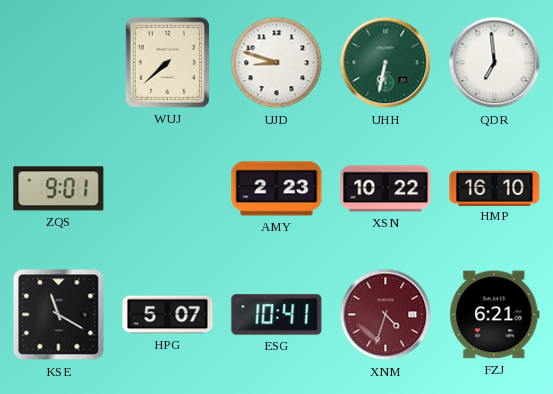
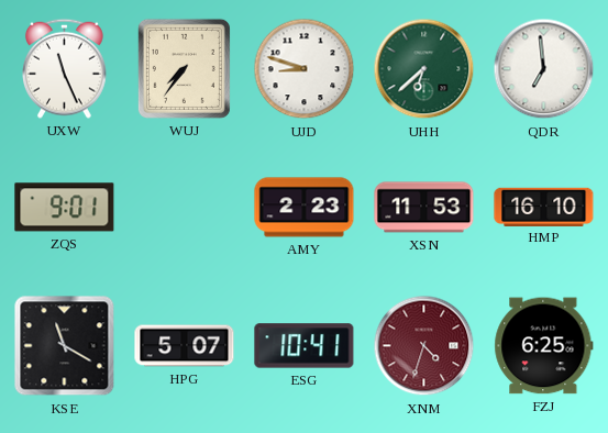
UXW: none -> 11:26
WUJ: 7:38 -> 7:36
UHH: 6:32 -> 6:38
XSN: 10:22 -> 11:53
FZJ: 6:21 -> 6:25
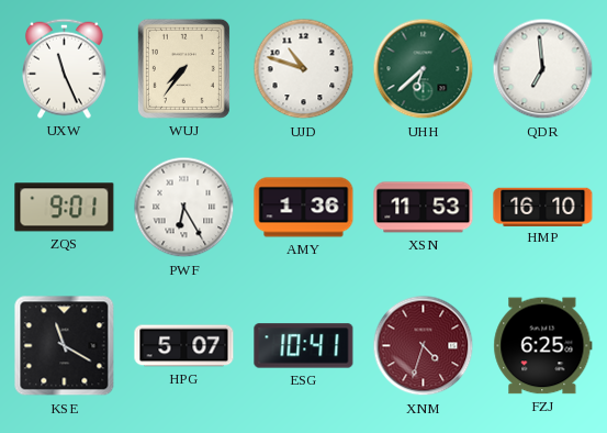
UJD: 8:48 -> 10:48
PWF: none -> 6:25
AMY: 2:23 -> 1:36
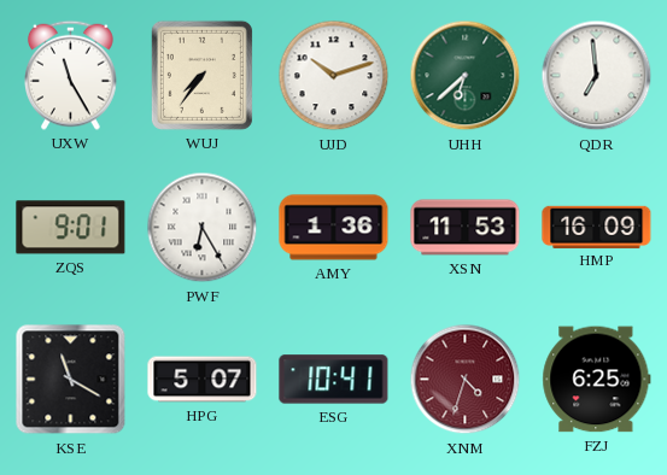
UXW: 11:26 -> 11:25
UJD: 10:48 -> 10:12
HMP: 16:10 -> 16:09
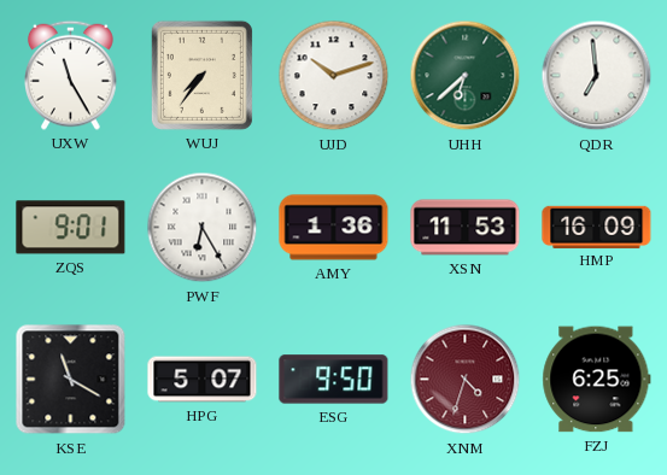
ESG: 10:41 -> 9:50
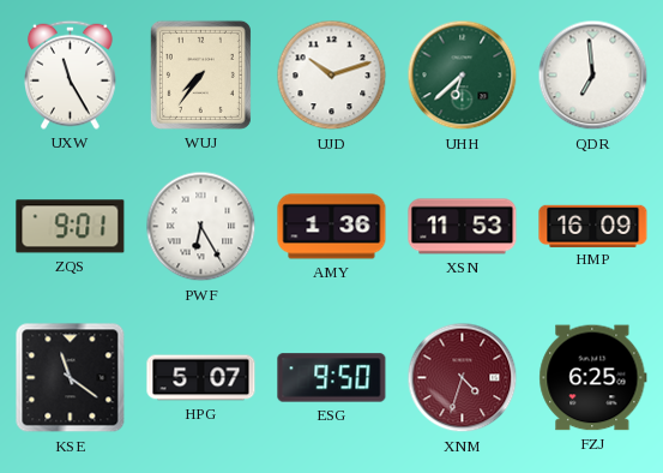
KSE: 11:20 -> 11:21
